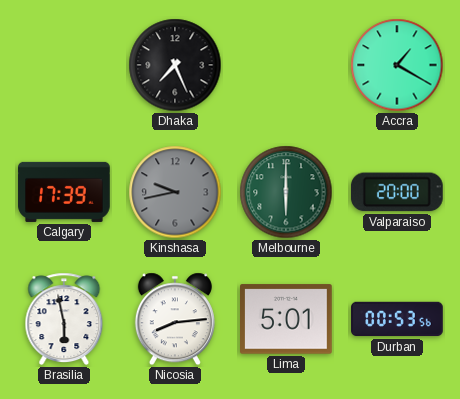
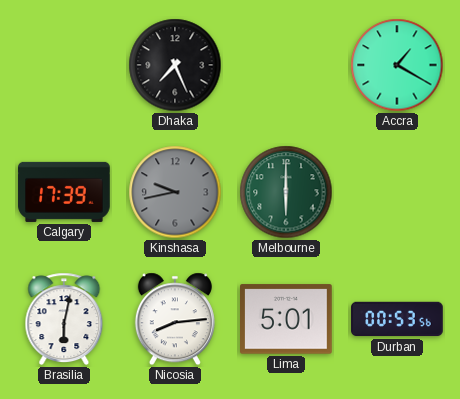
Valparaiso: 20:00 -> none
Brasilia: 5:58 -> 6:02
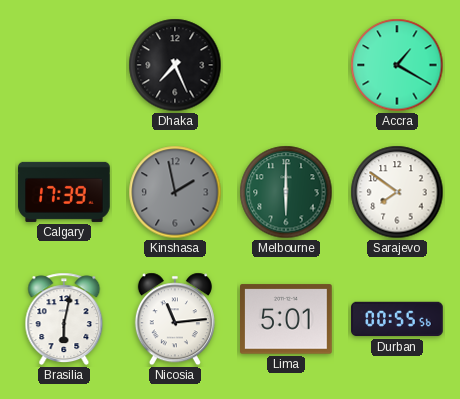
Kinshasa: 9:43 -> 1:58
Sarajevo: none -> 7:51
Nicosia: 8:14 -> 11:14
Durban: 00:53 -> 00:55
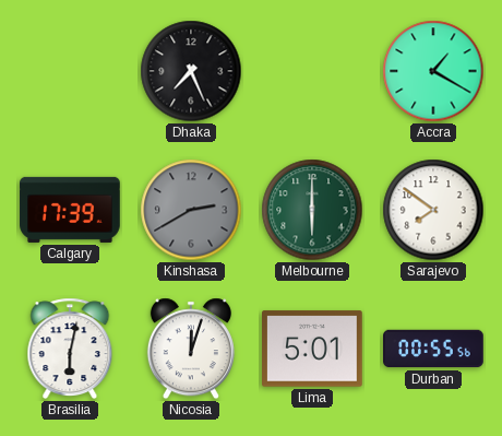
Kinshasa: 1:58 -> 2:40
Nicosia: 11:14 -> 12:03
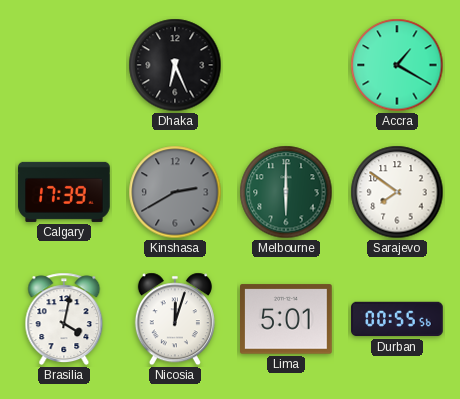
Dhaka: 7:26 -> 6:26
Brasilia: 6:02 -> 4:02
